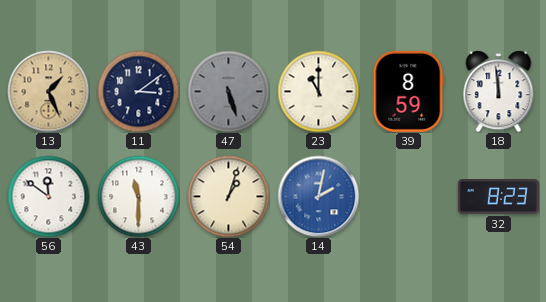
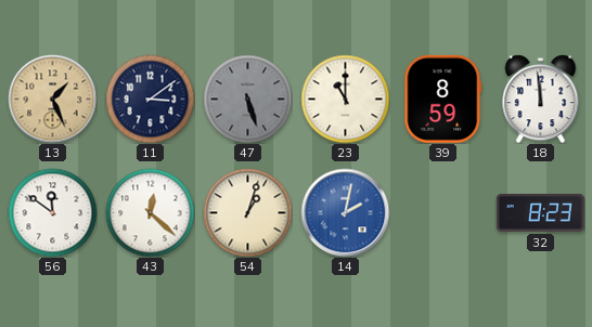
43: 11:30 -> 12:22
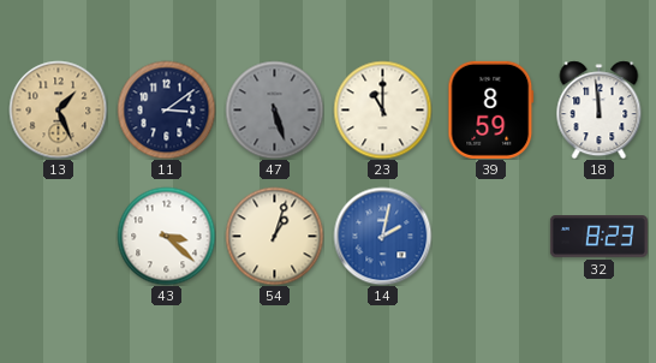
56: 11:51 -> none
43: 12:22 -> 3:22
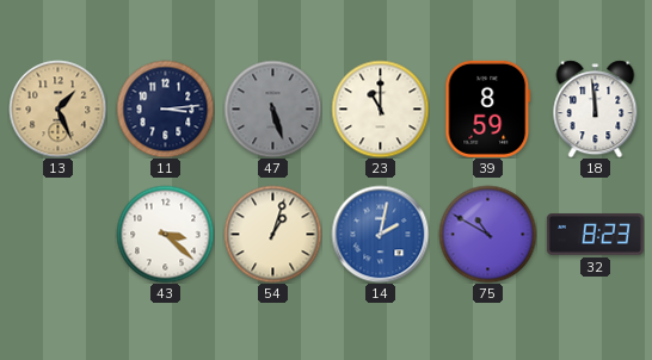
11: 3:09 -> 3:14
75: none -> 10:50
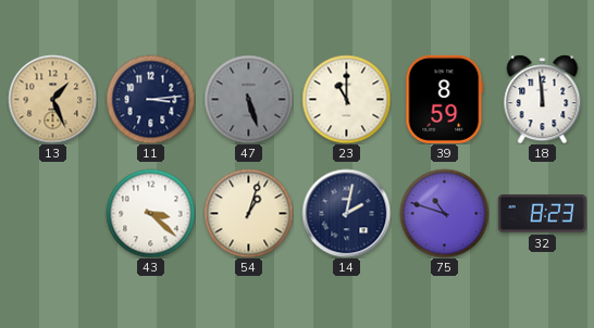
14 dial: blue -> navy
75: 10:50 -> 10:48
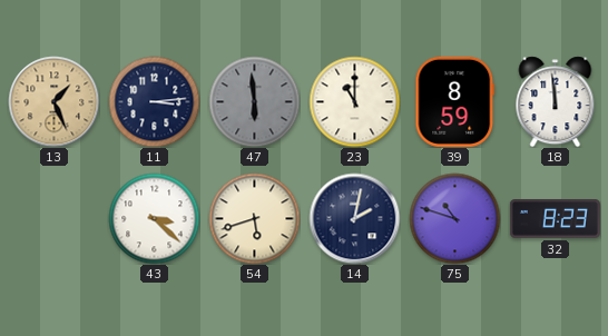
47: 5:27 -> 5:59
54: 1:03 -> 5:42
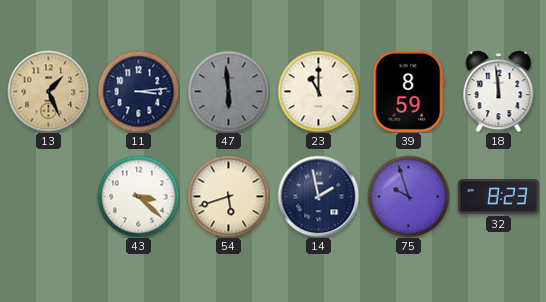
14: 2:02 -> 1:58
75: 10:48 -> 9:57
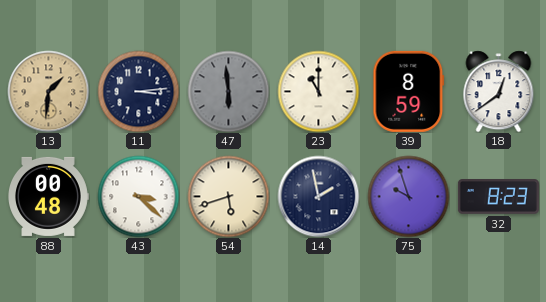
13: 1:26 -> 1:31
18: 11:59 -> 12:39
88: none -> 00:48
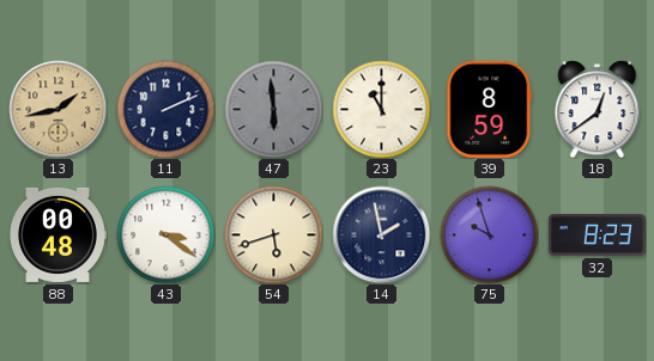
13: 1:31 -> 1:43
11: 3:14 -> 2:11
43: 3:22 -> 3:21
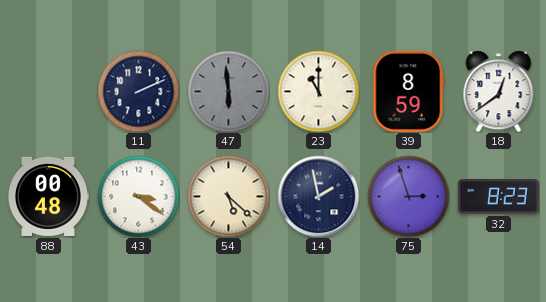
13: 1:43 -> none
54: 5:42 -> 5:22
75: 9:57 -> 2:57
